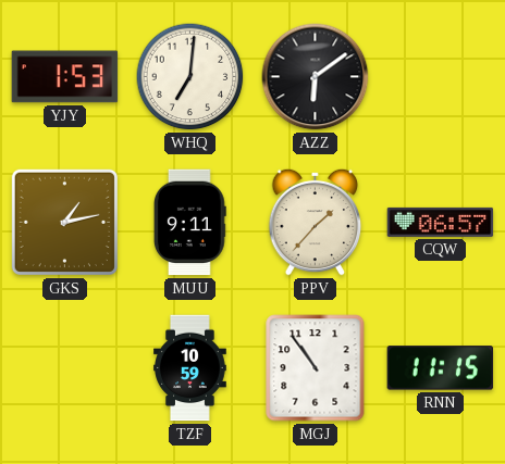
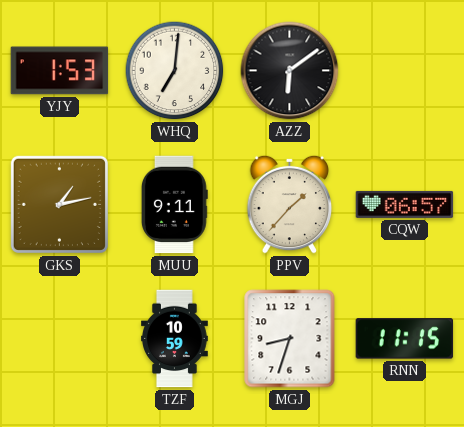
MGJ: 10:54 -> 8:33
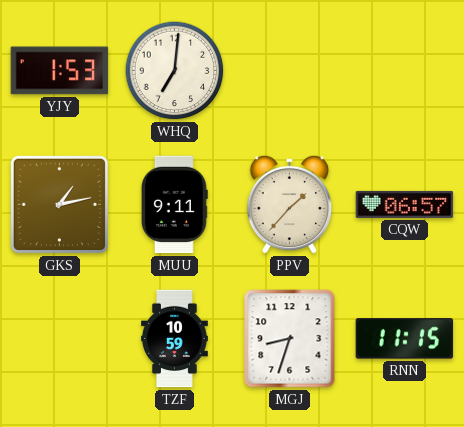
AZZ: 6:09 -> none
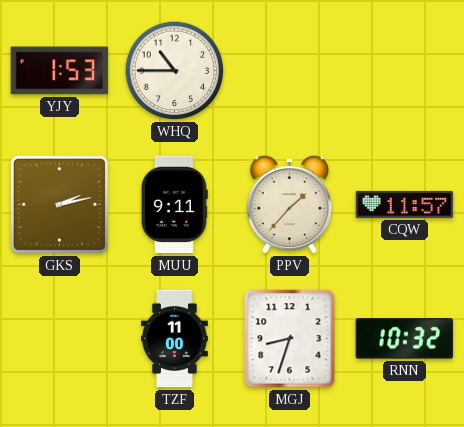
WHQ: 7:01 -> 10:45
GKS: 1:13 -> 2:13
CQW: 06:57 -> 11:57
TZF: 10:59 -> 11:00
RNN: 11:15 -> 10:32
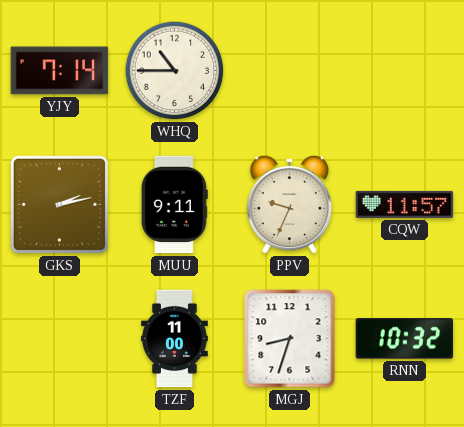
YJY: 1:53 -> 7:14
PPV: 1:37 -> 9:34
